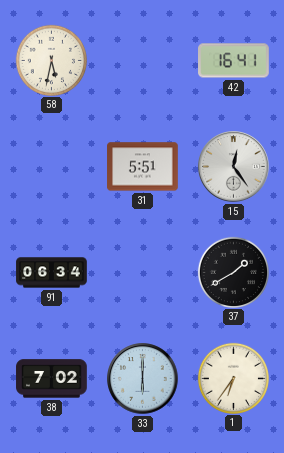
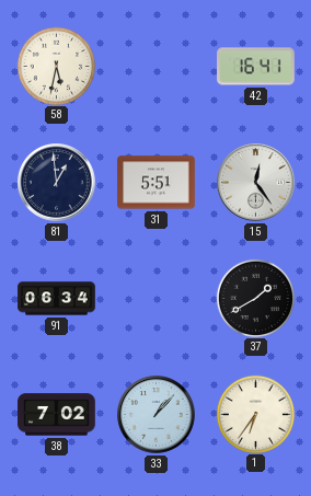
81: none -> 12:59
33: 6:00 -> 1:07
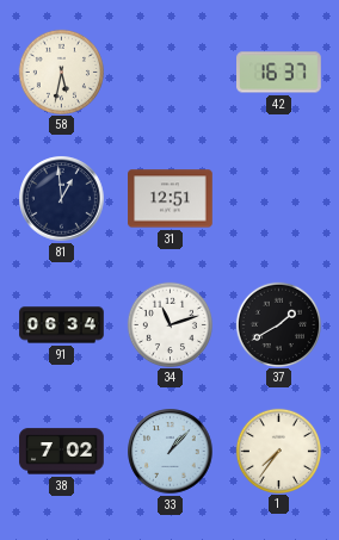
42: 16:41 -> 16:37
31: 5:51 -> 12:51
15: 12:24 -> none
34: none -> 11:12
1: 6:36 -> 7:36
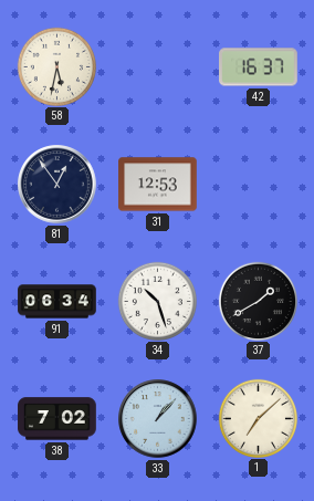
81: 12:59 -> 12:54
31: 12:51 -> 12:53
34: 11:12 -> 10:27
1: 7:36 -> 7:08
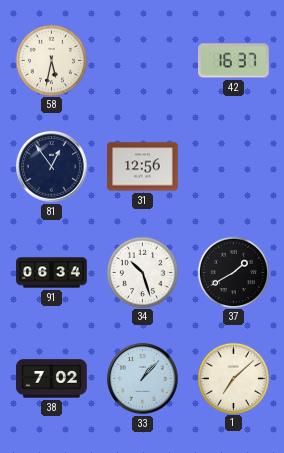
31: 12:53 -> 12:56
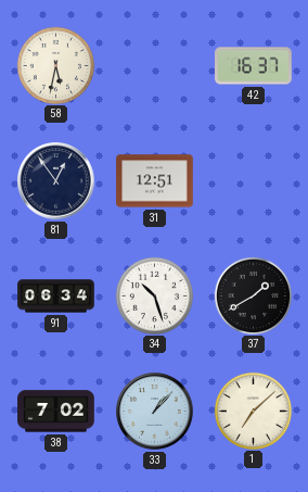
31: 12:56 -> 12:51
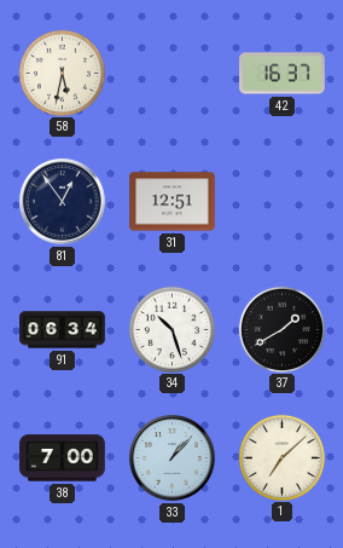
38: 7:02 -> 7:00
